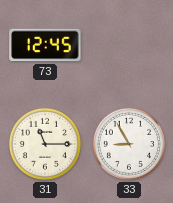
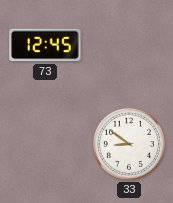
31: 11:15 -> none
33: 8:55 -> 8:51
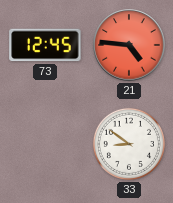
21: none -> 4:46
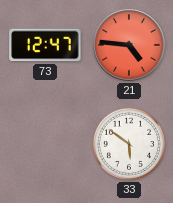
73: 12:45 -> 12:47
33: 8:51 -> 5:51
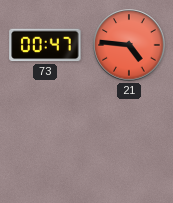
73: 12:47 -> 00:47
33: 5:51 -> none
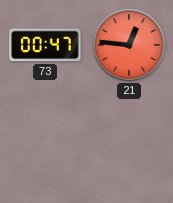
21: 4:46 -> 12:46
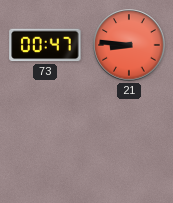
21: 12:46 -> 8:46
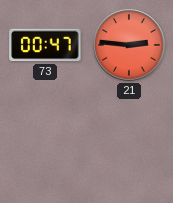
21: 8:46 -> 2:46
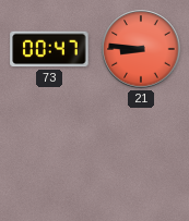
21: 2:46 -> 8:46
